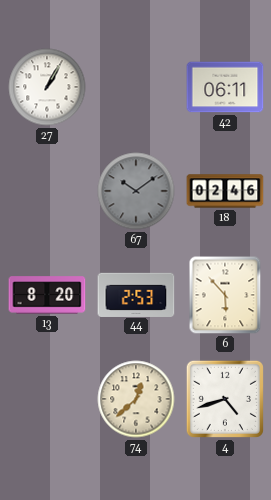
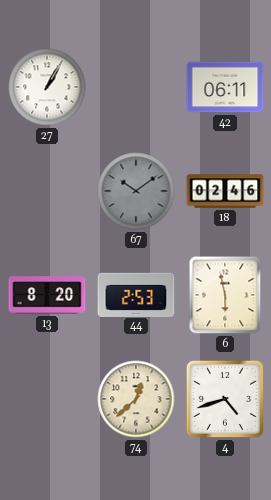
6: 5:53 -> 5:58
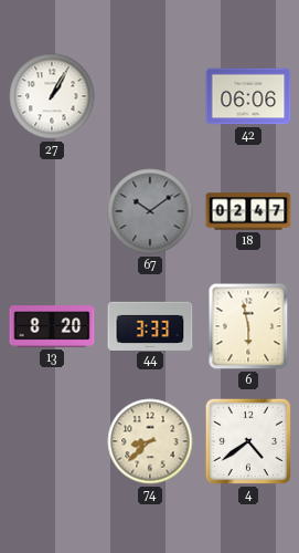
42: 06:11 -> 06:06
18: 02:46 -> 02:47
44: 2:53 -> 3:33
74: 12:38 -> 8:38
4: 4:42 -> 4:39
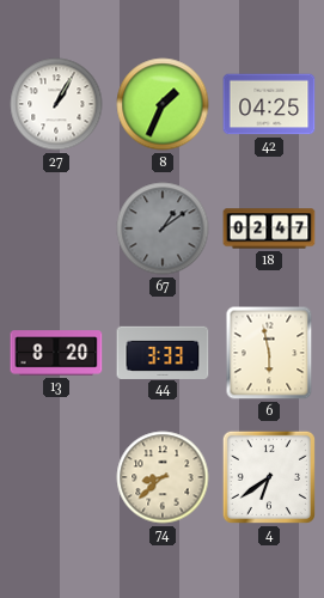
8: none -> 1:34
42: 06:06 -> 04:25
67: 10:09 -> 1:09
4: 4:39 -> 6:39
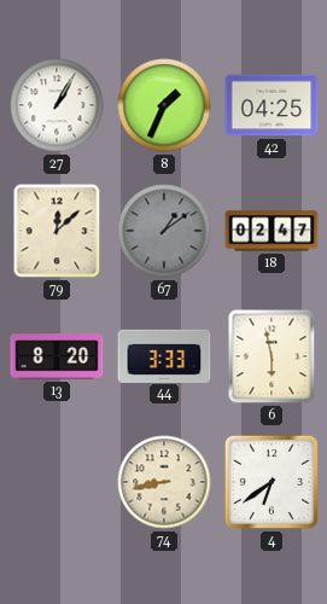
79: none -> 12:08
74: 8:38 -> 8:43
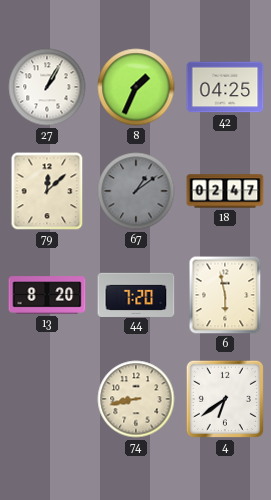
44: 3:33 -> 7:20
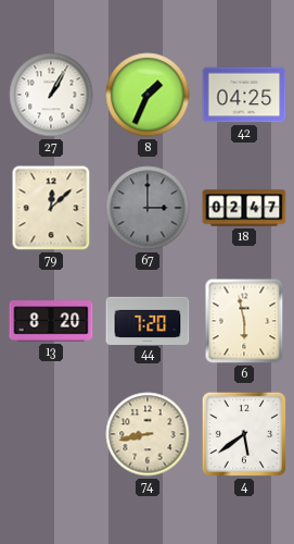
67: 1:09 -> 3:00
4: 6:39 -> 5:39
